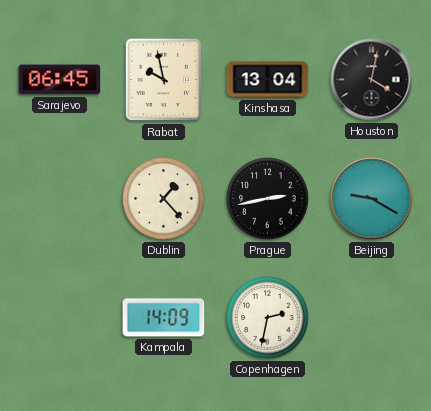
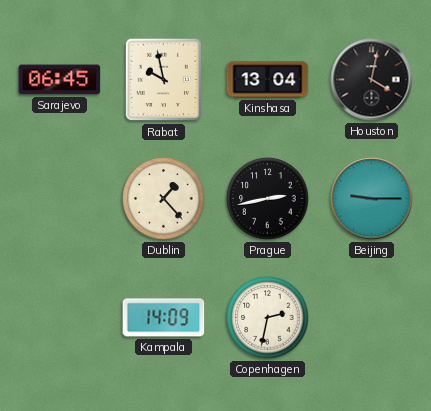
Beijing: 9:20 -> 9:15
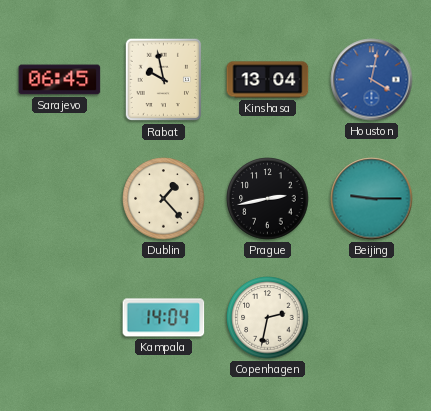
Houston dial: black -> blue
Kampala: 14:09 -> 14:04
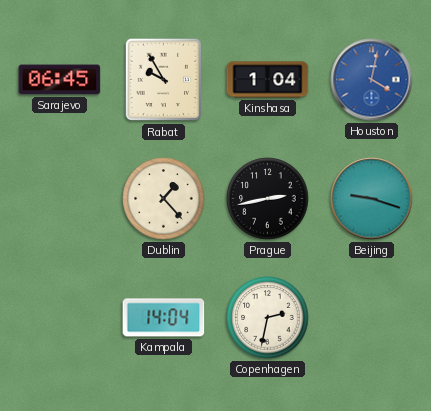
Rabat: 9:58 -> 9:55
Kinshasa: 13:04 -> 1:04
Beijing: 9:15 -> 9:18
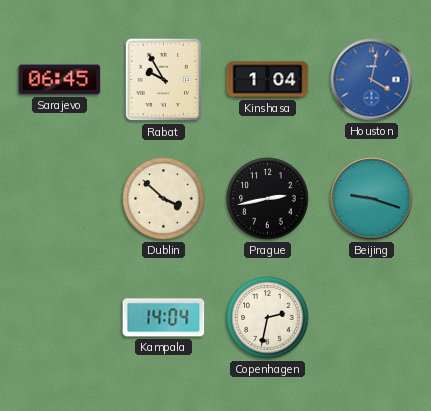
Dublin: 1:23 -> 3:52
